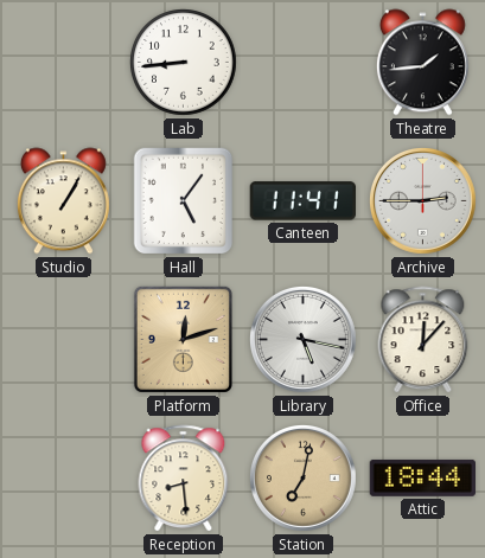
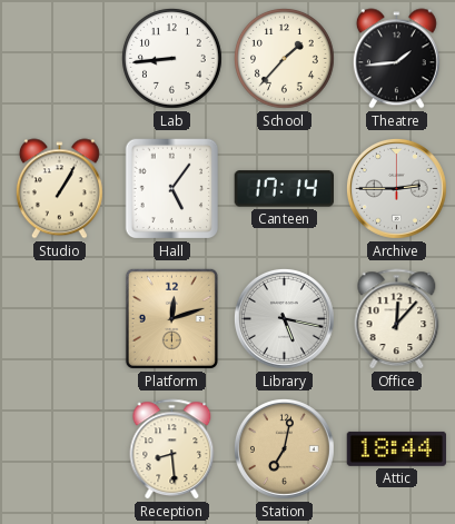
School: none -> 1:37
Canteen: 11:41 -> 17:14
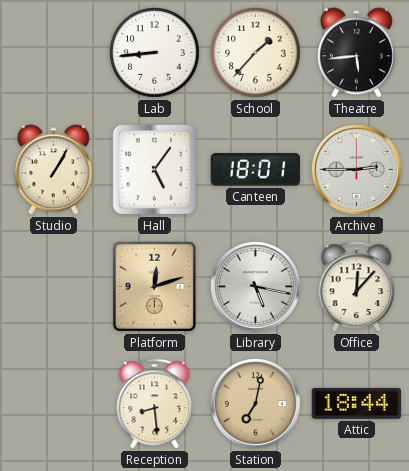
Theatre: 1:44 -> 5:44
Canteen: 17:14 -> 18:01
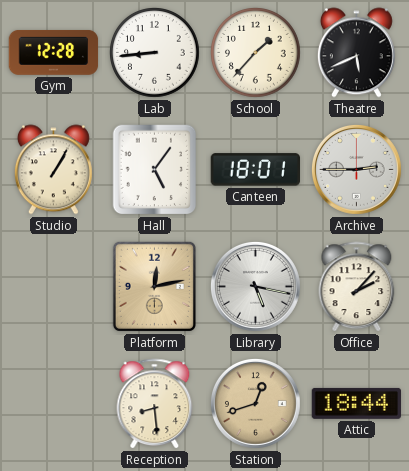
Gym: none -> 12:28
Theatre: 5:44 -> 5:41
Platform: 12:12 -> 12:13
Office: 12:07 -> 2:07
Station: 7:02 -> 12:42
